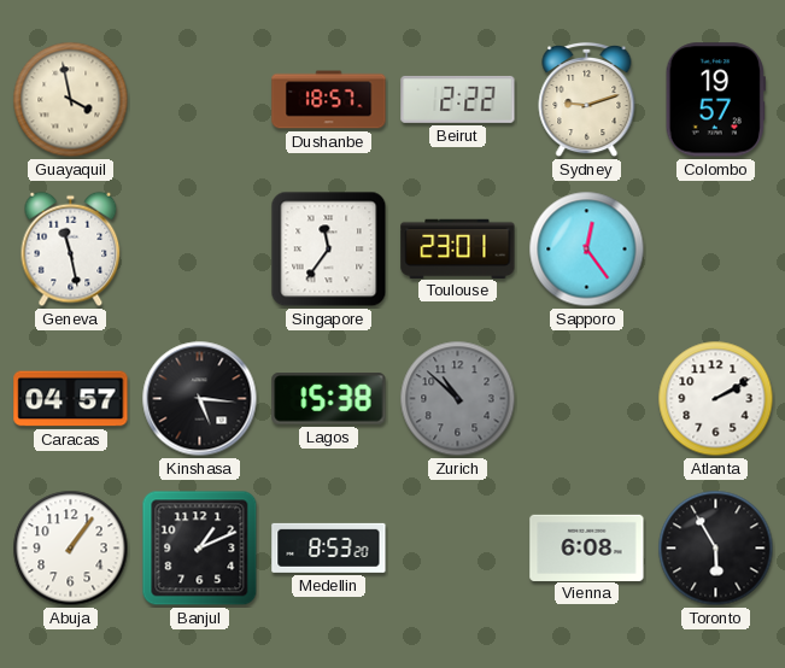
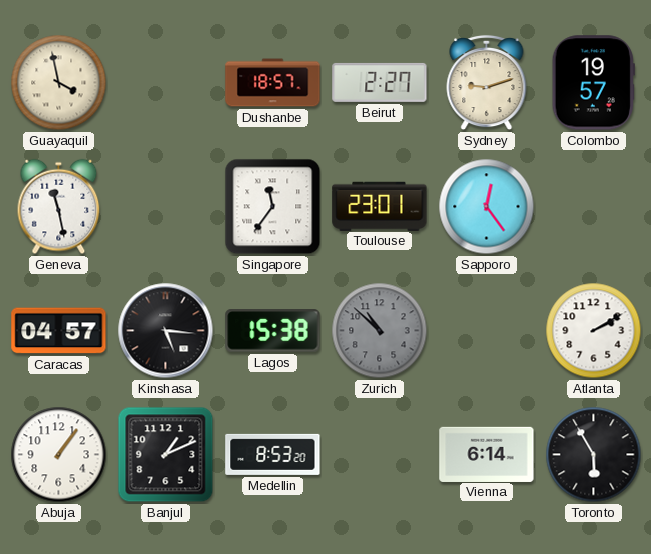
Beirut: 2:22 -> 2:27
Vienna: 6:08 -> 6:14
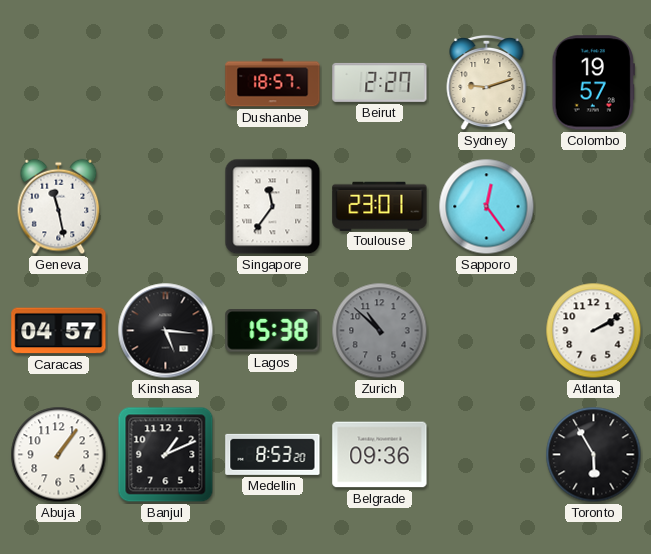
Guayaquil: 3:58 -> none
Belgrade: none -> 09:36
Vienna: 6:14 -> none
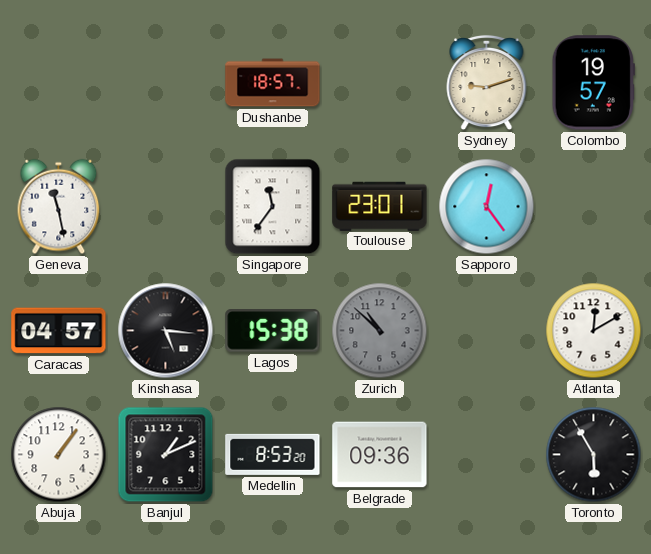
Beirut: 2:27 -> none
Atlanta: 2:10 -> 12:10
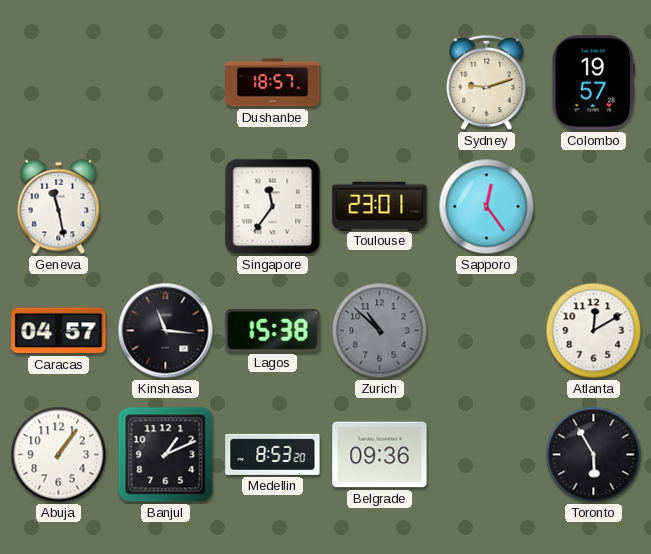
Kinshasa: 5:16 -> 11:16
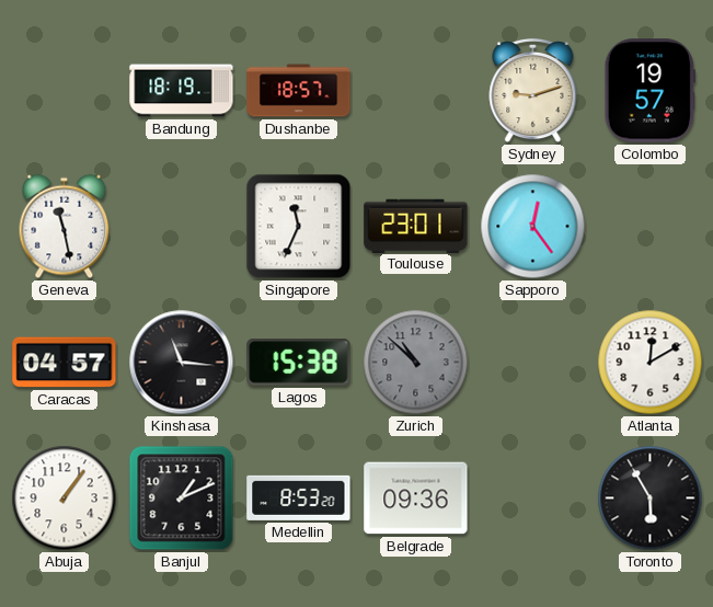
Bandung: none -> 18:19
Singapore: 11:36 -> 11:34
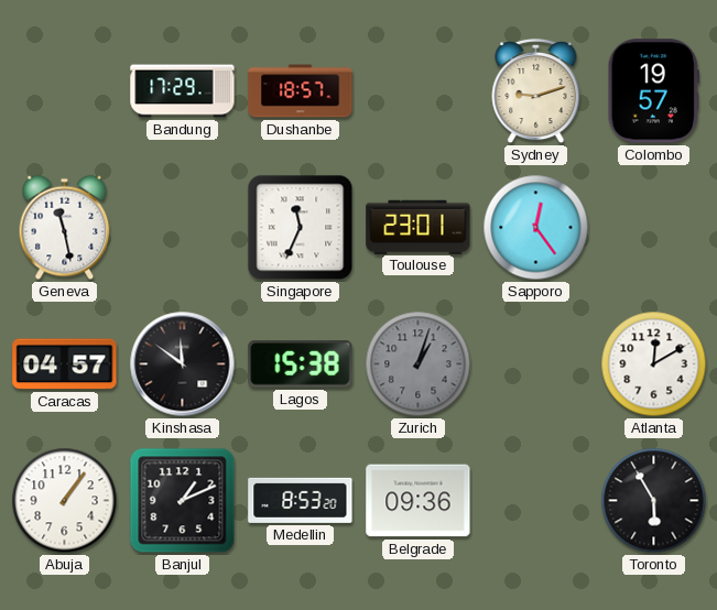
Bandung: 18:19 -> 17:29
Kinshasa: 11:16 -> 11:51
Zurich: 10:52 -> 1:03
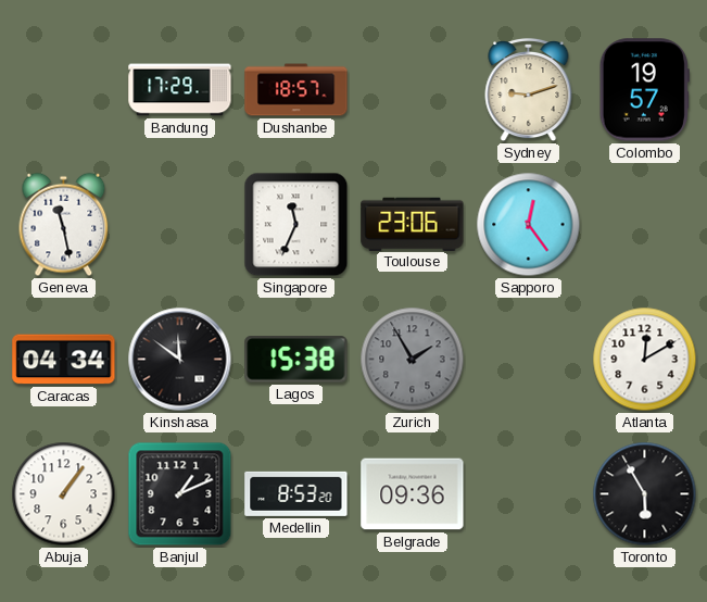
Toulouse: 23:01 -> 23:06
Caracas: 04:57 -> 04:34
Zurich: 1:03 -> 1:55
